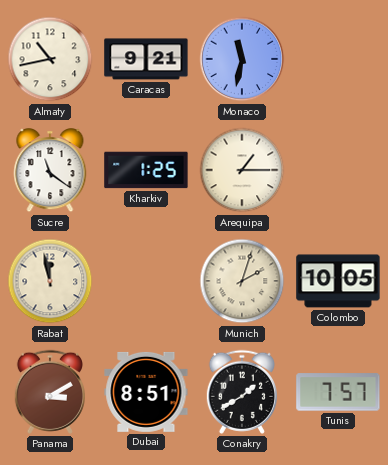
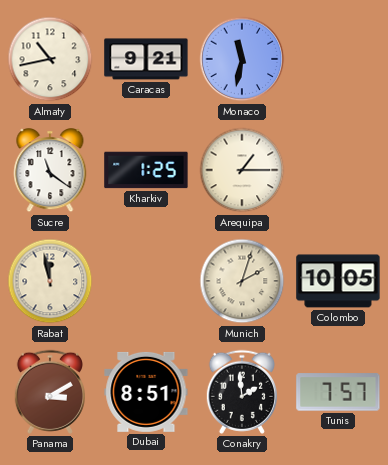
Conakry: 1:40 -> 1:59
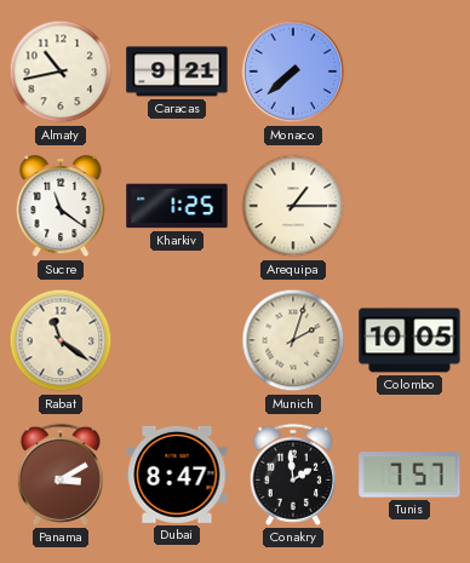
Monaco: 11:32 -> 7:38
Rabat: 11:58 -> 11:21
Dubai: 8:51 -> 8:47
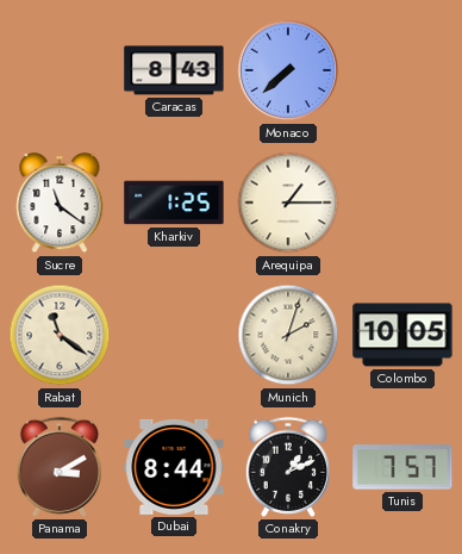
Almaty: 10:43 -> none
Caracas: 9:21 -> 8:43
Dubai: 8:47 -> 8:44
Conakry: 1:59 -> 1:11
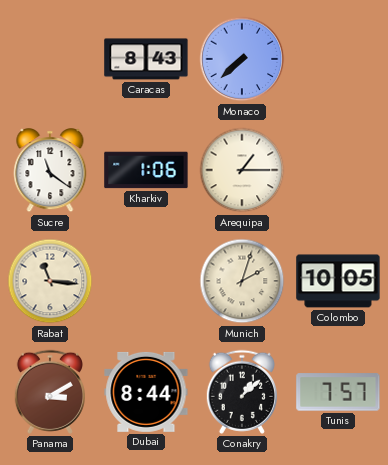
Kharkiv: 1:25 -> 1:06
Rabat: 11:21 -> 11:16
Conakry: 1:11 -> 1:08
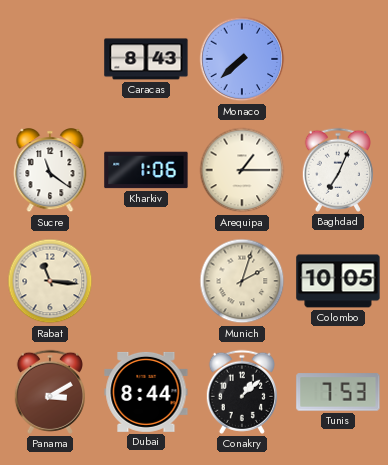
Baghdad: none -> 7:04
Tunis: 7:57 -> 7:53
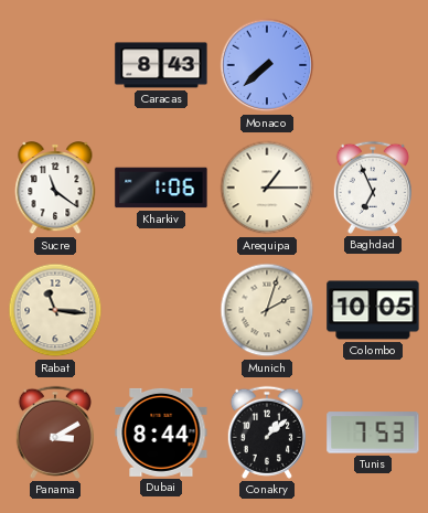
Baghdad: 7:04 -> 6:56
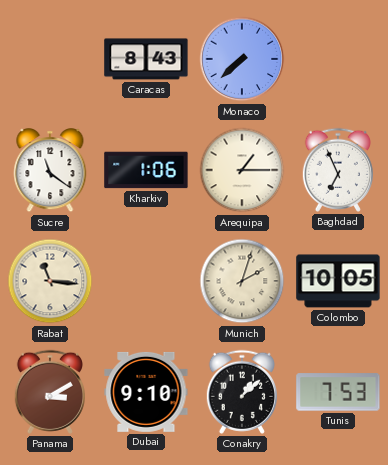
Dubai: 8:44 -> 9:10
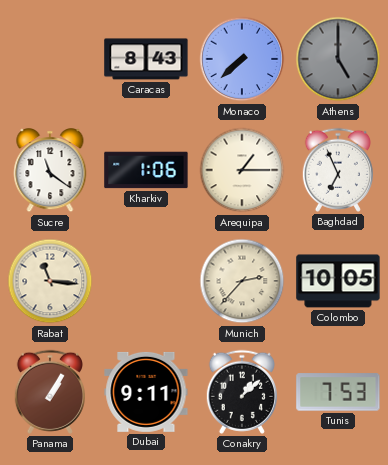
Athens: none -> 5:00
Munich: 2:03 -> 2:37
Panama: 3:10 -> 1:05
Dubai: 9:10 -> 9:11
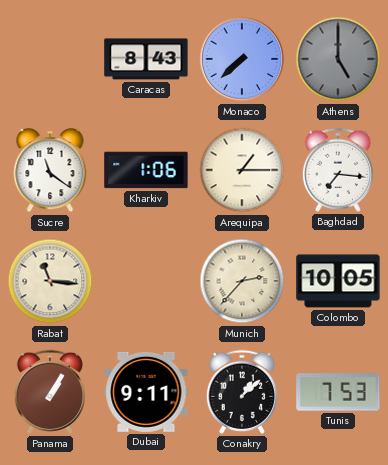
Baghdad: 6:56 -> 7:16
